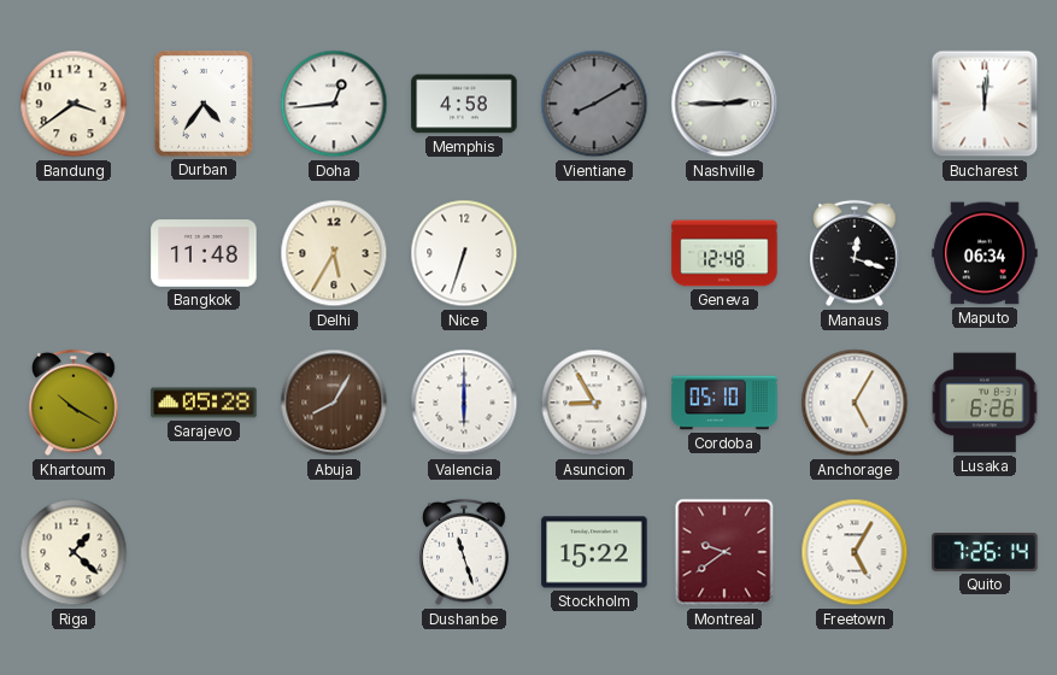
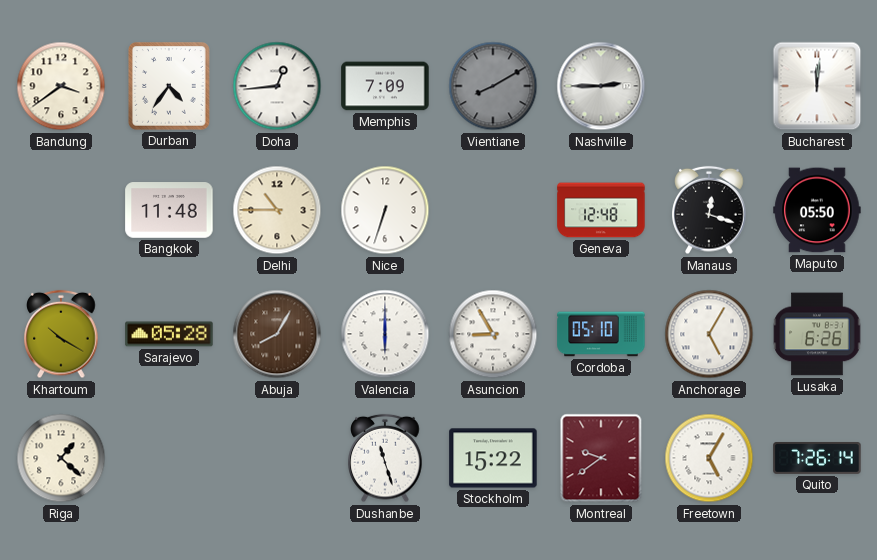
Memphis: 4:58 -> 7:09
Delhi: 5:35 -> 10:45
Maputo: 06:34 -> 05:50
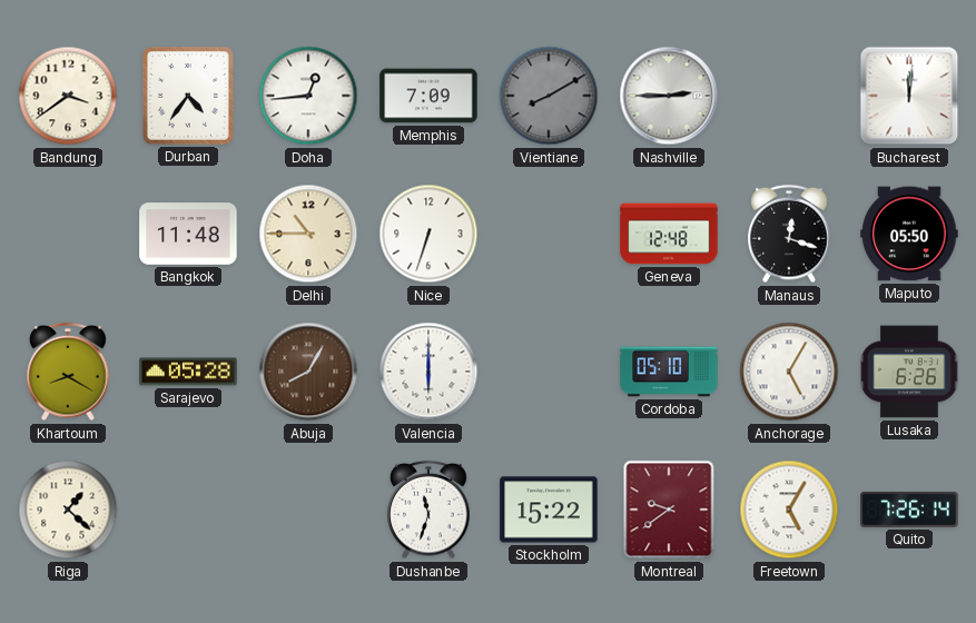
Khartoum: 10:20 -> 8:20
Asuncion: 8:55 -> none
Dushanbe: 11:27 -> 11:33
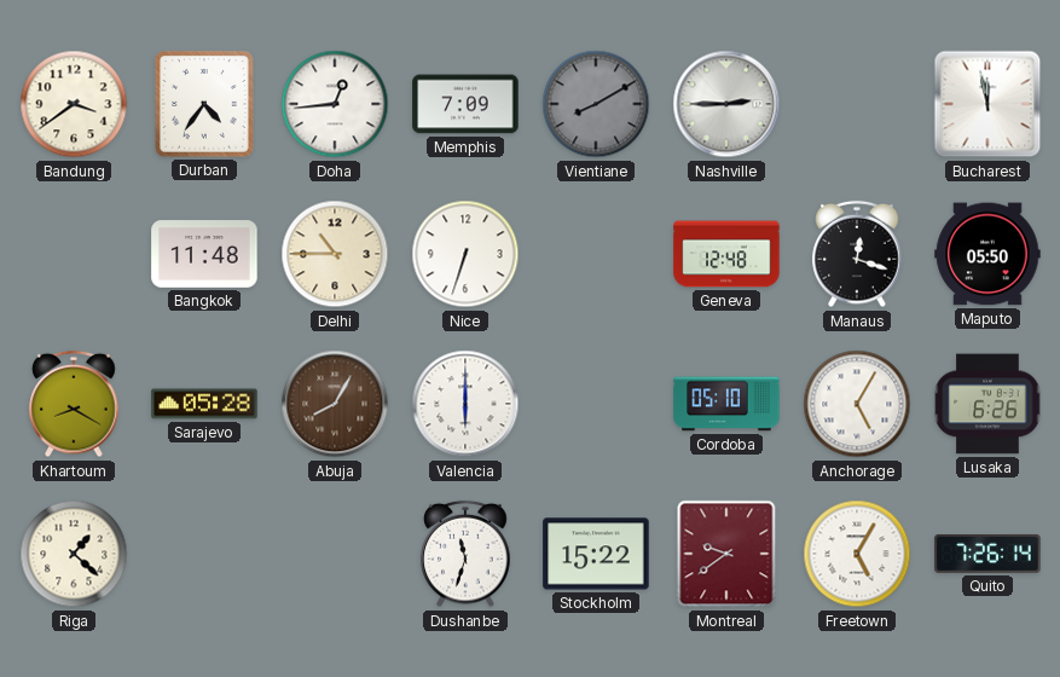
Bucharest: 12:01 -> 11:58
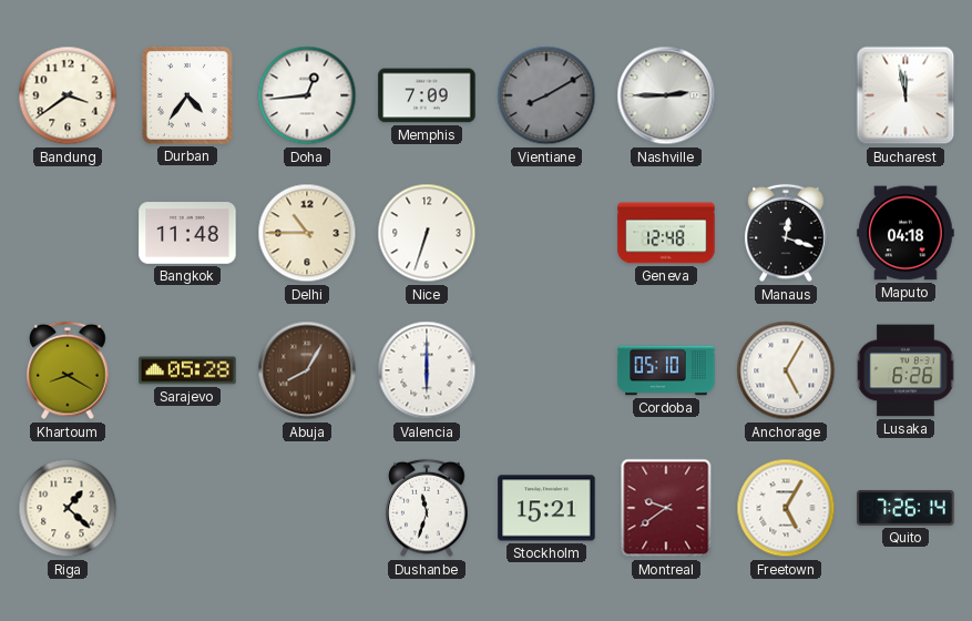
Maputo: 05:50 -> 04:18
Stockholm: 15:22 -> 15:21
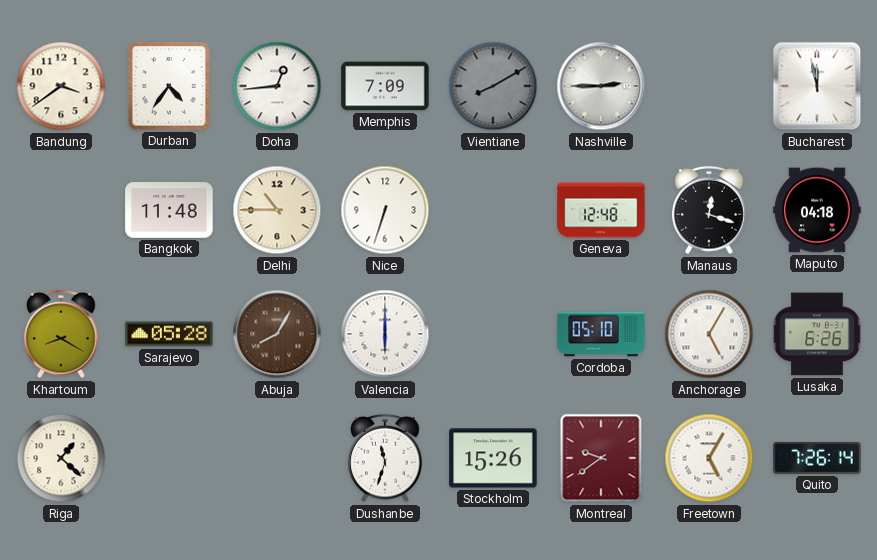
Stockholm: 15:21 -> 15:26
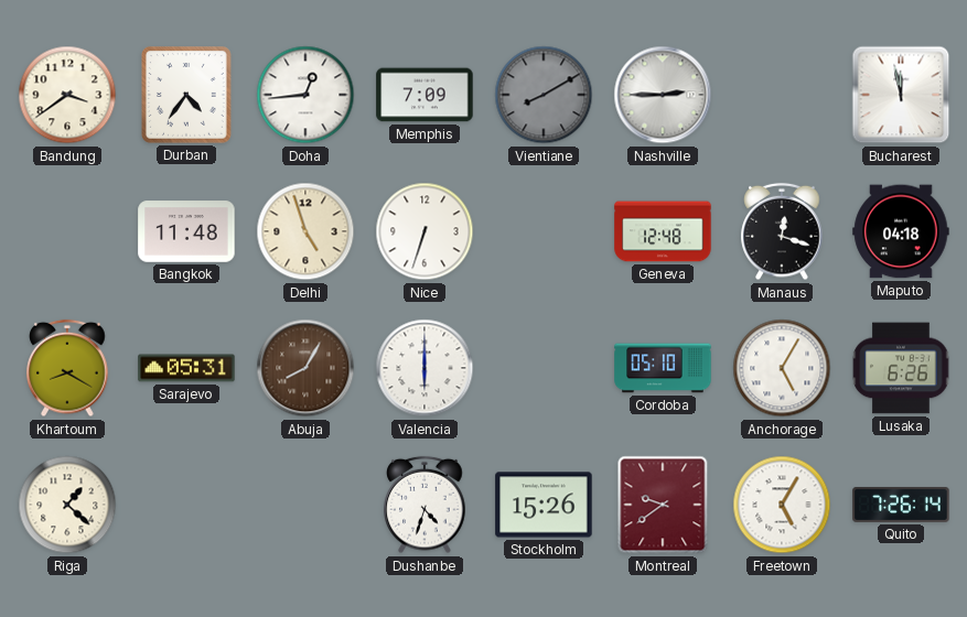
Delhi: 10:45 -> 4:57
Sarajevo: 05:28 -> 05:31
Dushanbe: 11:33 -> 4:33
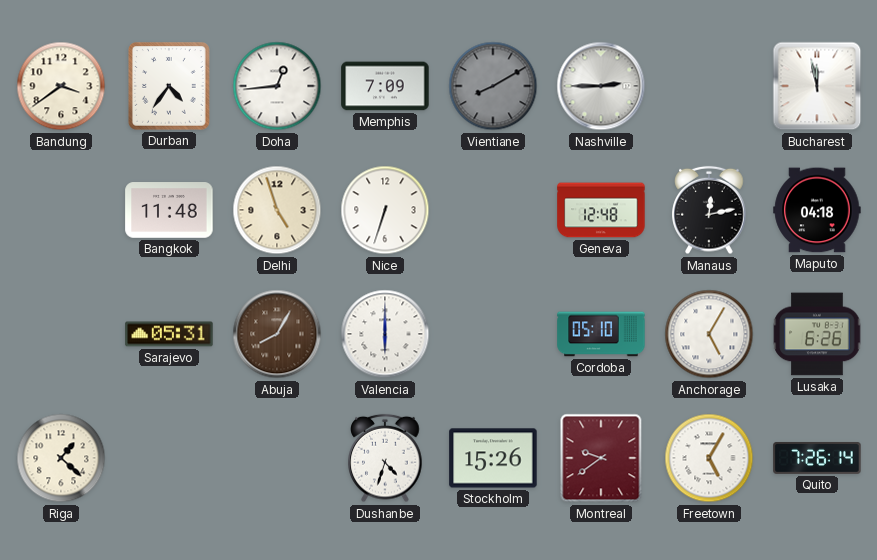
Manaus: 12:18 -> 12:13
Khartoum: 8:20 -> none
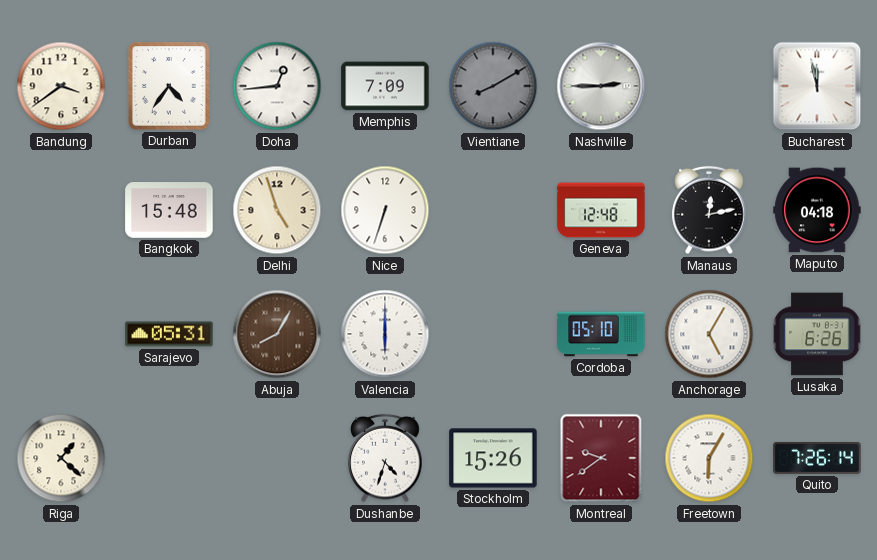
Bangkok: 11:48 -> 15:48
Freetown: 5:05 -> 6:05
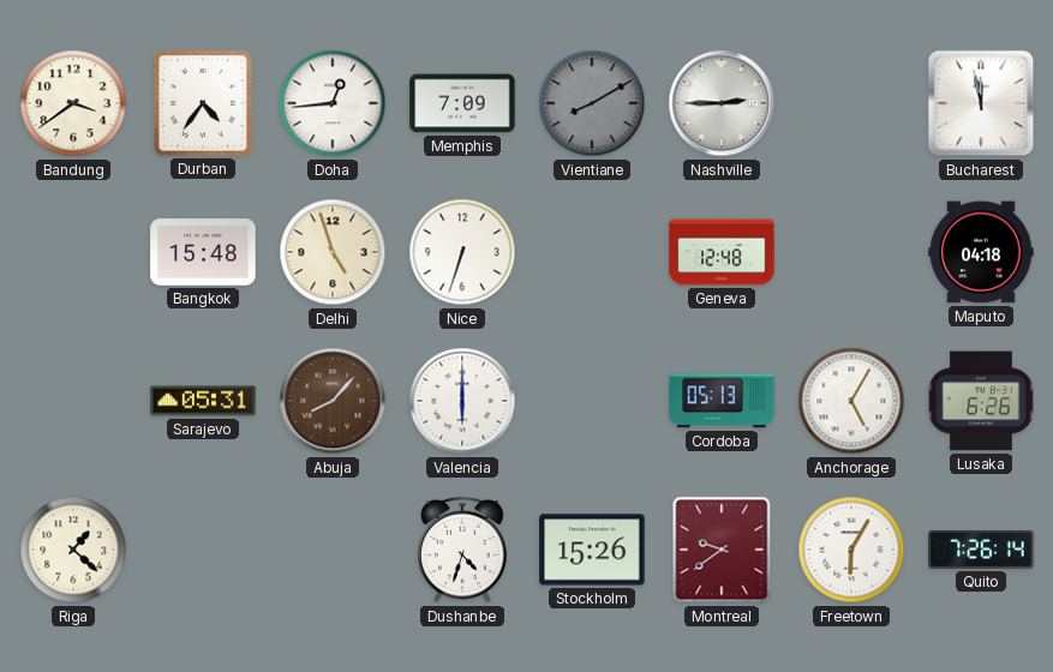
Manaus: 12:13 -> none
Abuja: 8:05 -> 8:07
Cordoba: 05:10 -> 05:13
